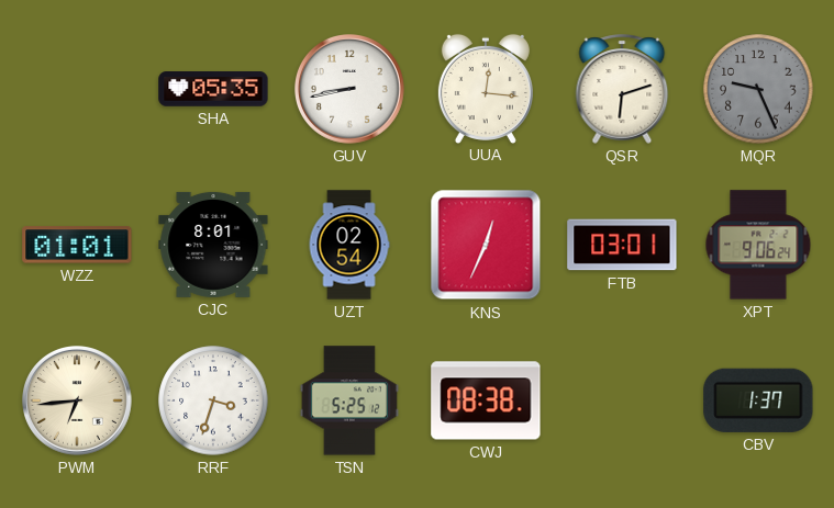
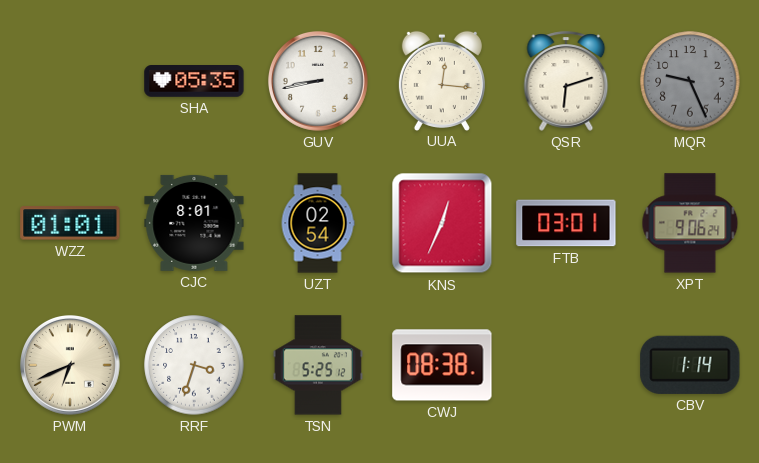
PWM: 6:44 -> 6:41
CBV: 1:37 -> 1:14
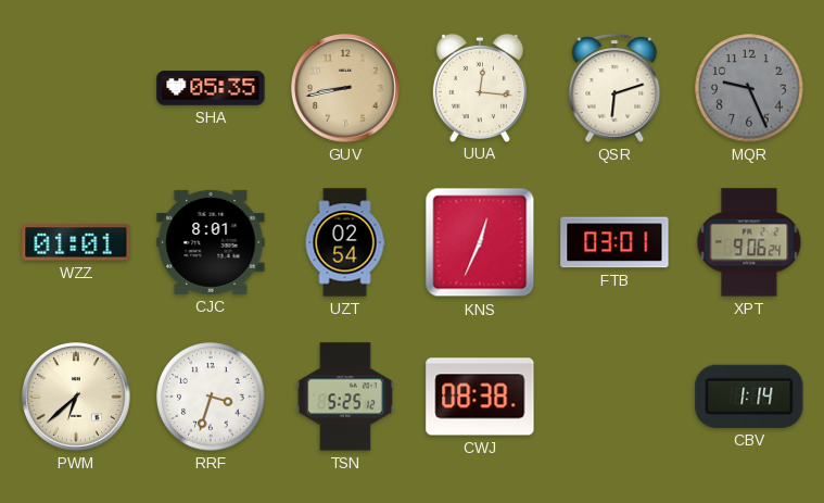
GUV dial: white -> champagne
PWM: 6:41 -> 6:38
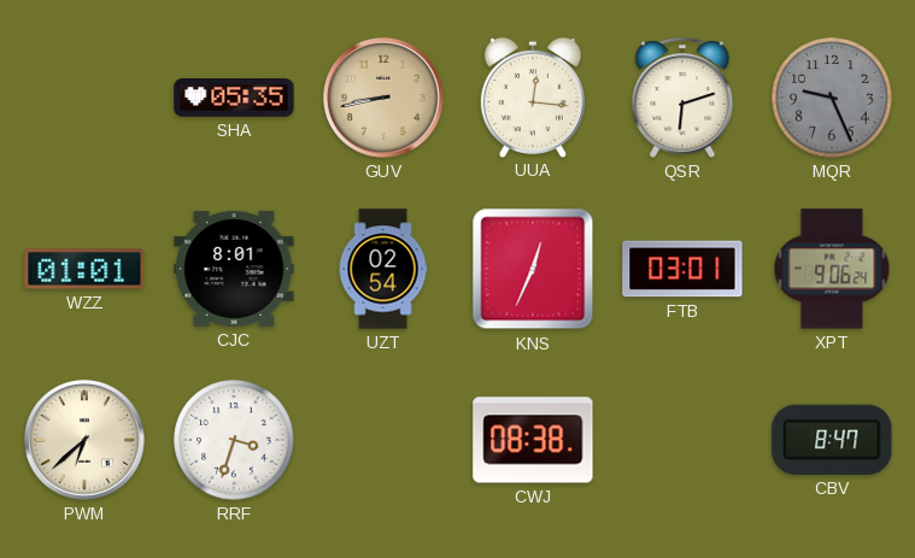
TSN: 5:25 -> none
CBV: 1:14 -> 8:47
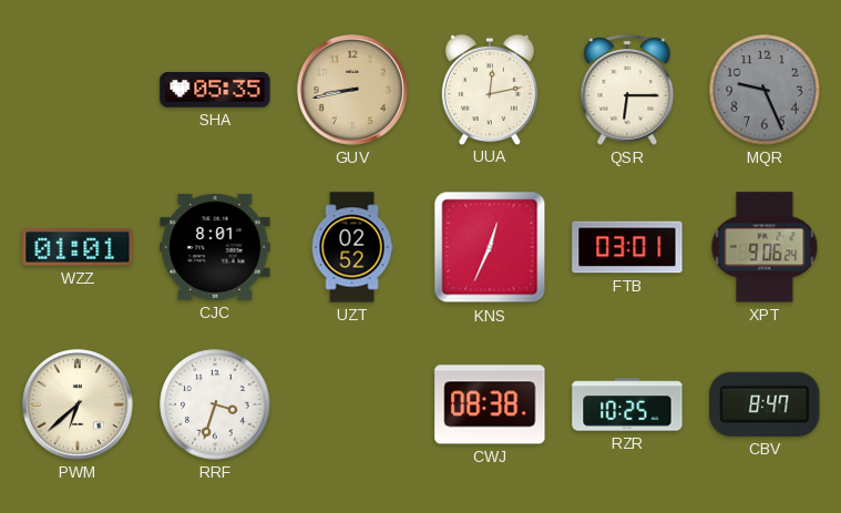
UUA: 12:16 -> 12:13
QSR: 6:12 -> 6:15
UZT: 02:54 -> 02:52
RZR: none -> 10:25
